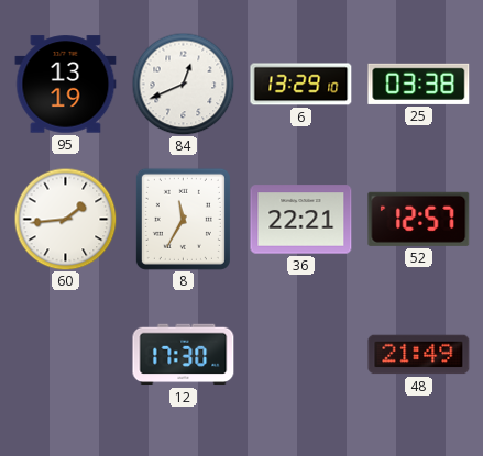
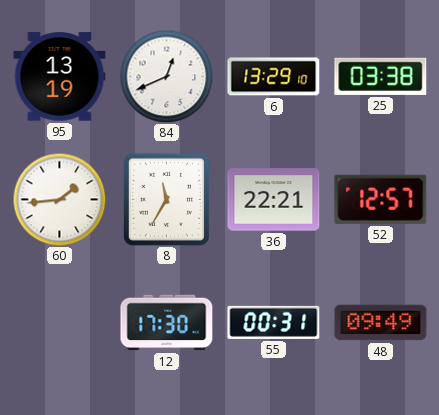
55: none -> 00:31
48: 21:49 -> 09:49
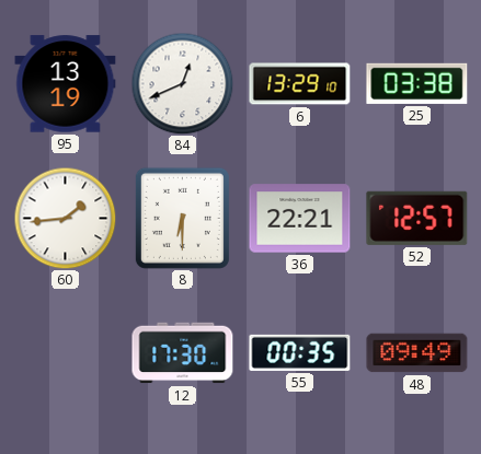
8: 11:35 -> 6:30
55: 00:31 -> 00:35
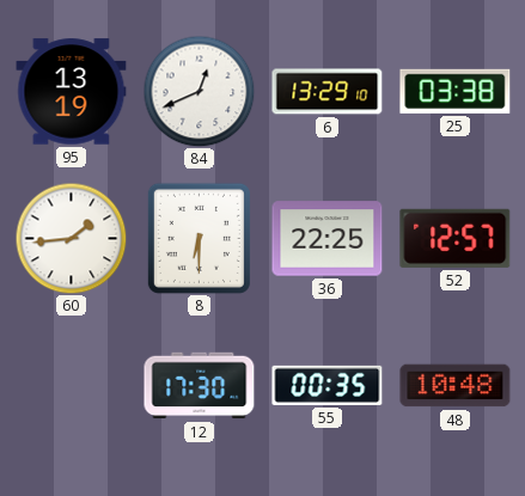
36: 22:21 -> 22:25
48: 09:49 -> 10:48
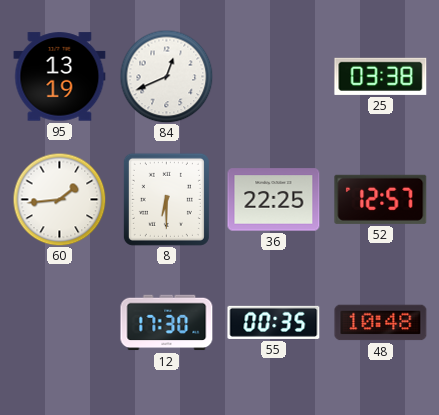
6: 13:29 -> none
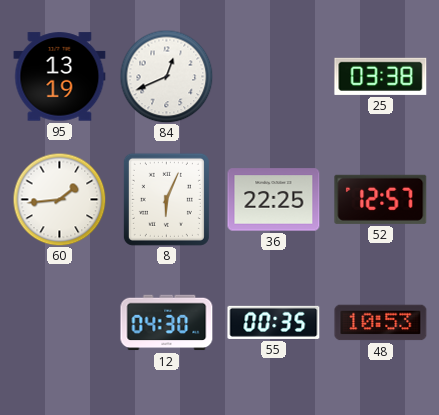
8: 6:30 -> 6:04
12: 17:30 -> 04:30
48: 10:48 -> 10:53
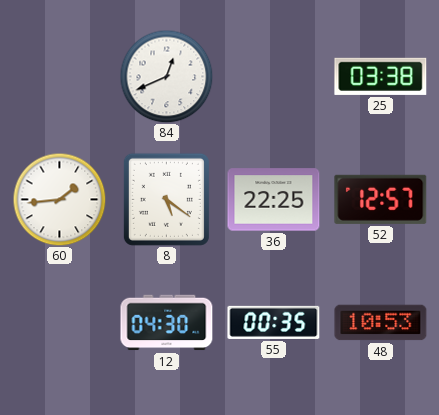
95: 13:19 -> none
8: 6:04 -> 5:21
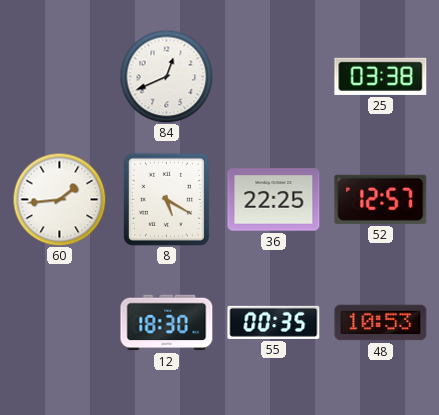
8: 5:21 -> 5:20
12: 04:30 -> 18:30
